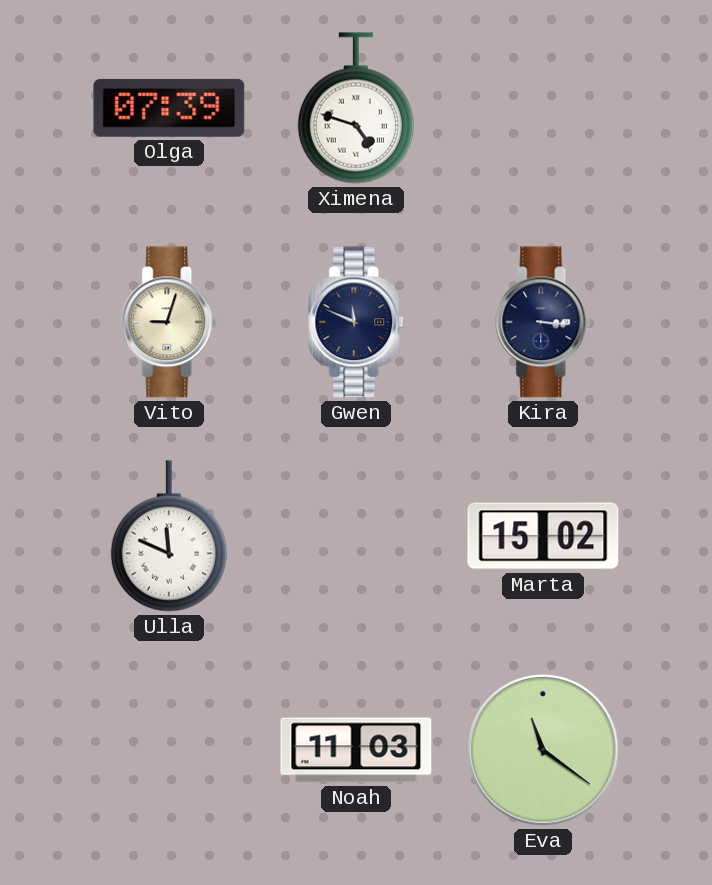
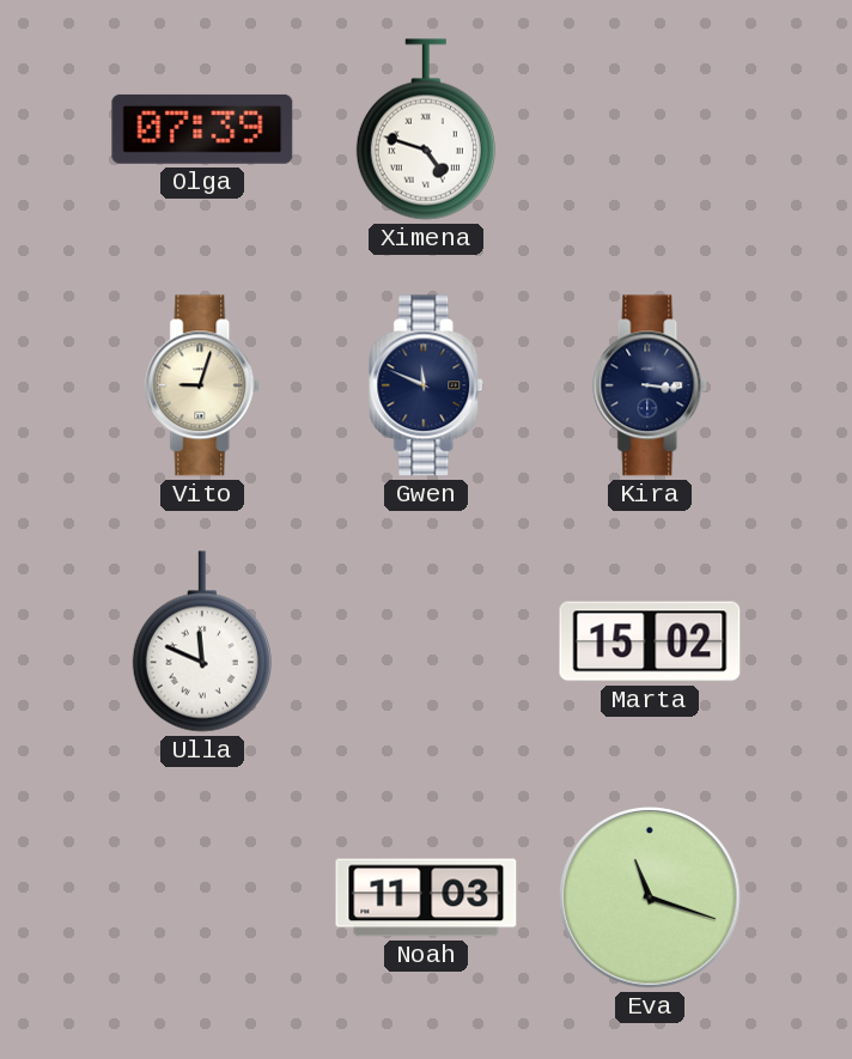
Eva: 11:21 -> 11:18
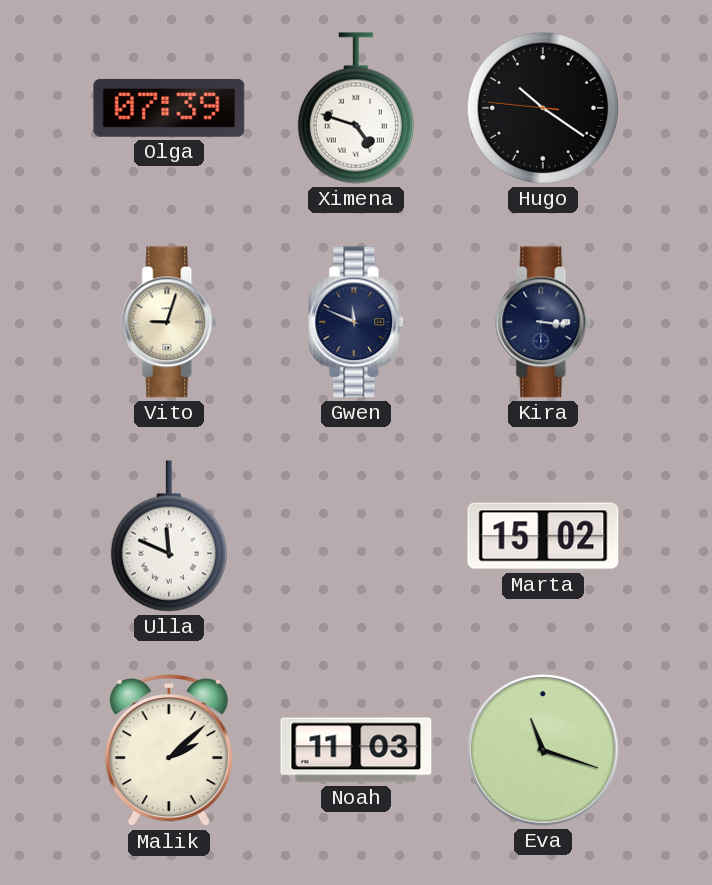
Hugo: none -> 10:20
Malik: none -> 2:08
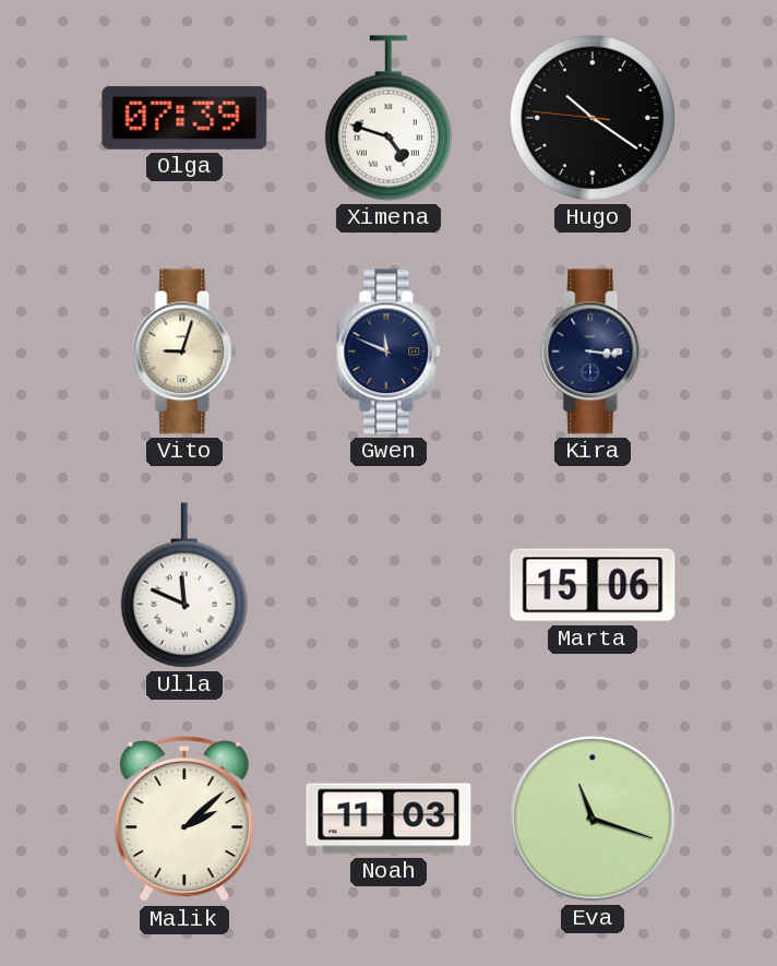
Marta: 15:02 -> 15:06
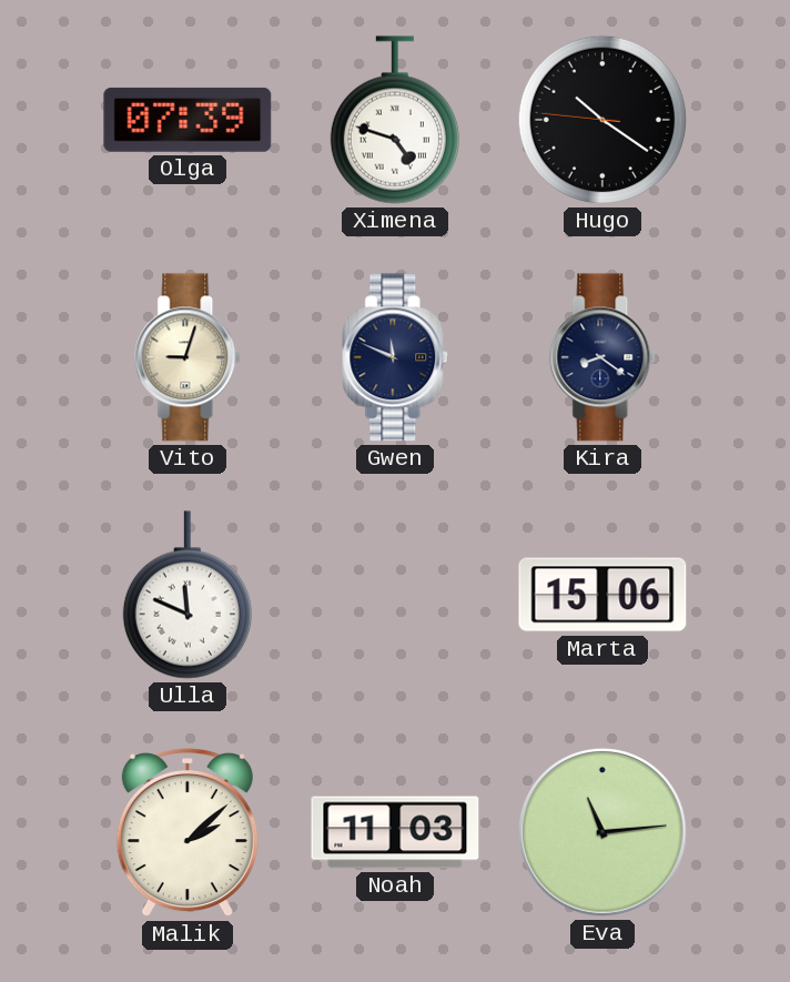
Kira: 3:16 -> 8:21
Eva: 11:18 -> 11:14
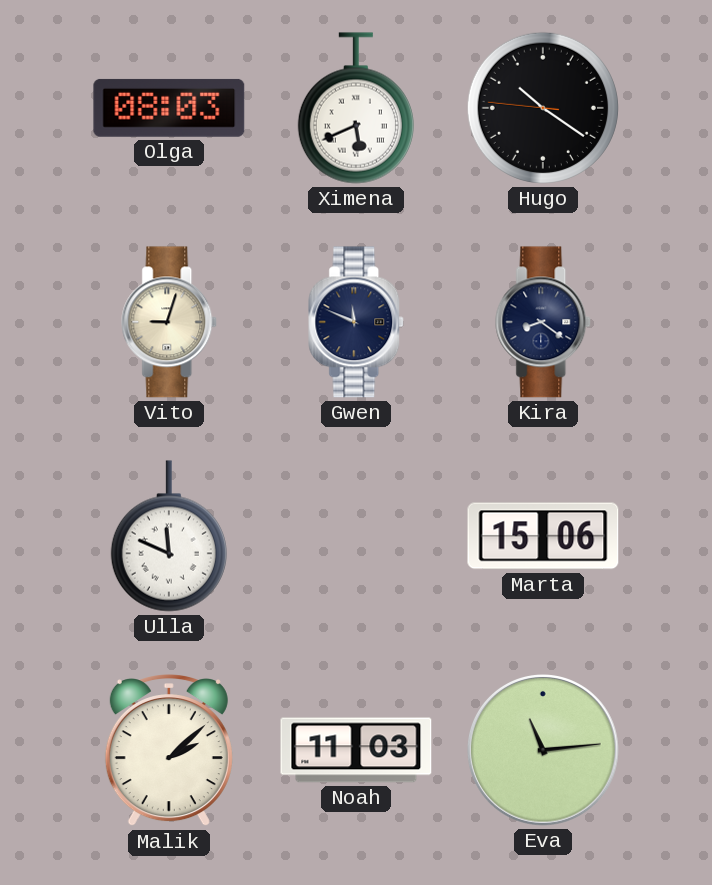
Olga: 07:39 -> 08:03
Ximena: 4:48 -> 5:41
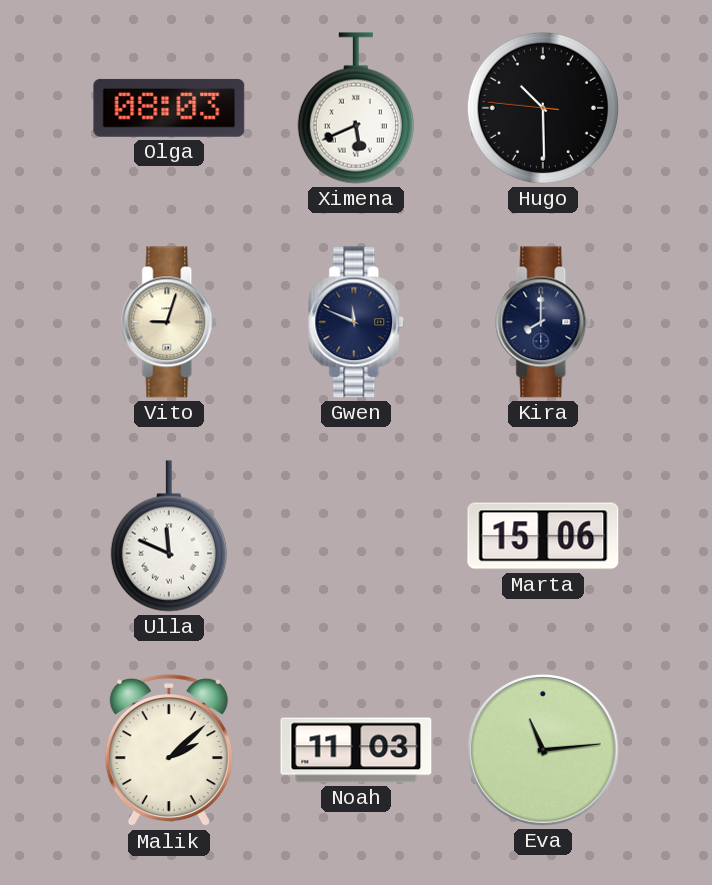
Hugo: 10:20 -> 10:29
Kira: 8:21 -> 8:00
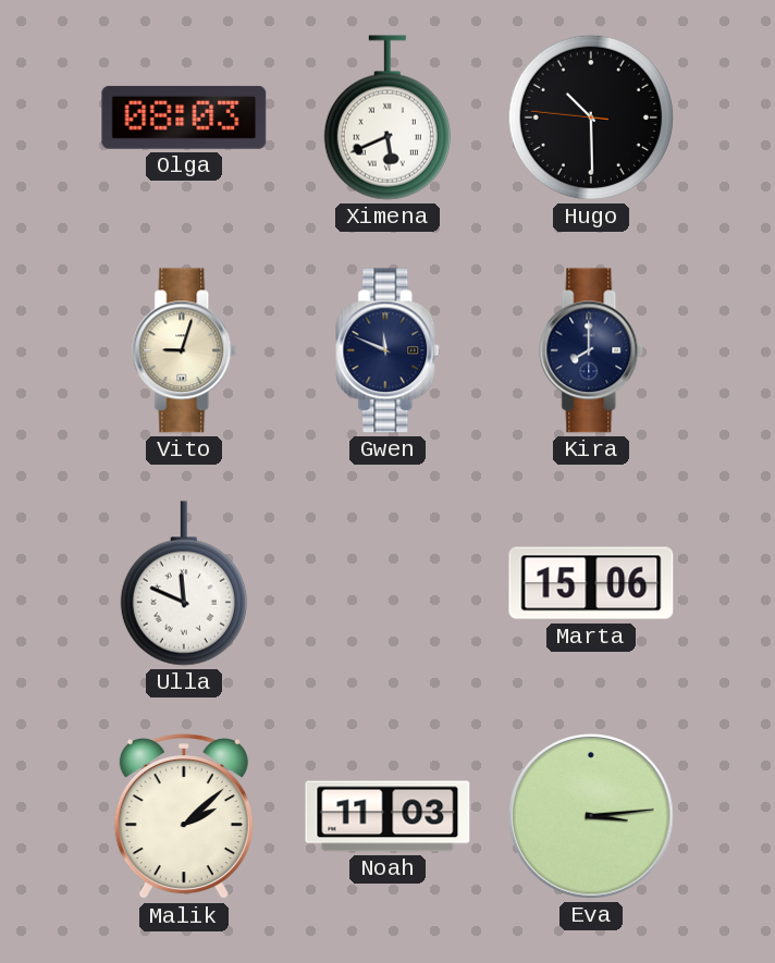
Eva: 11:14 -> 3:14
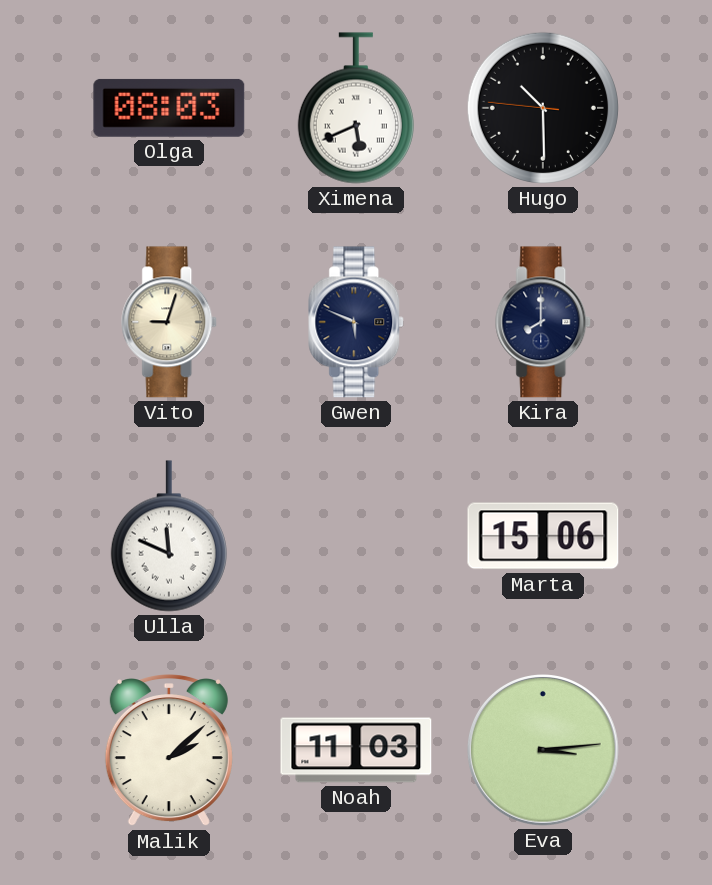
Gwen: 11:49 -> 5:49
